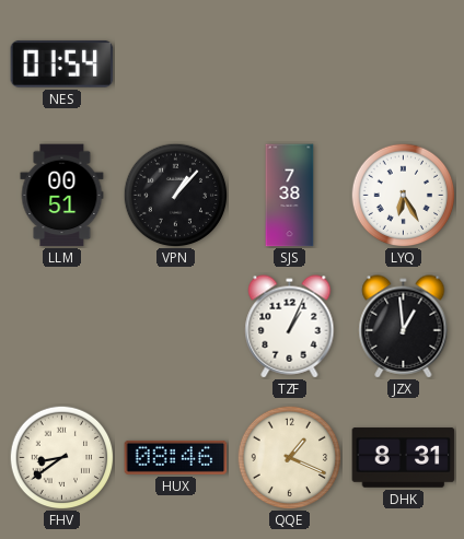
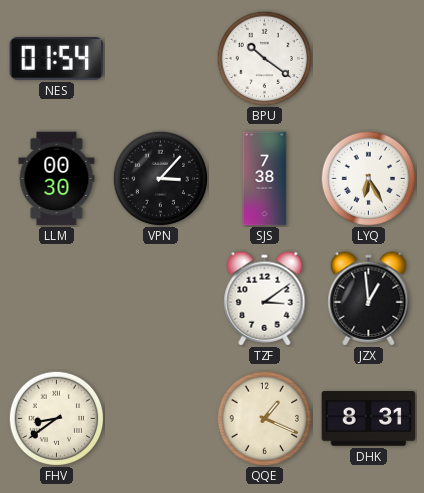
BPU: none -> 10:21
LLM: 00:51 -> 00:30
VPN: 1:07 -> 3:07
TZF: 1:04 -> 3:09
HUX: 08:46 -> none
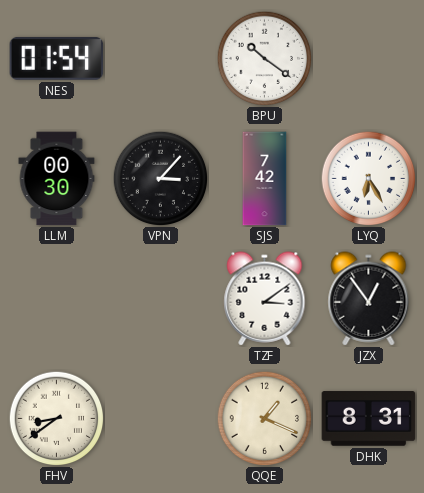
SJS: 7:38 -> 7:42
JZX: 12:59 -> 12:54
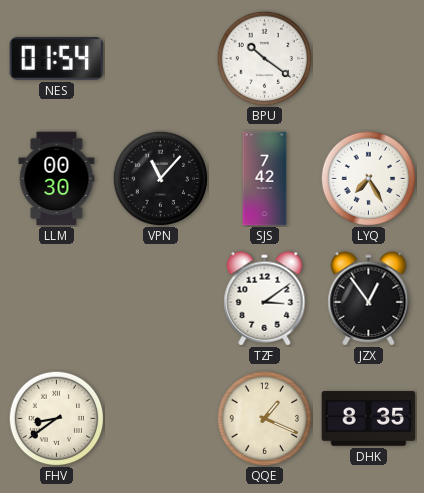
VPN: 3:07 -> 11:07
LYQ: 6:25 -> 7:25
DHK: 8:31 -> 8:35
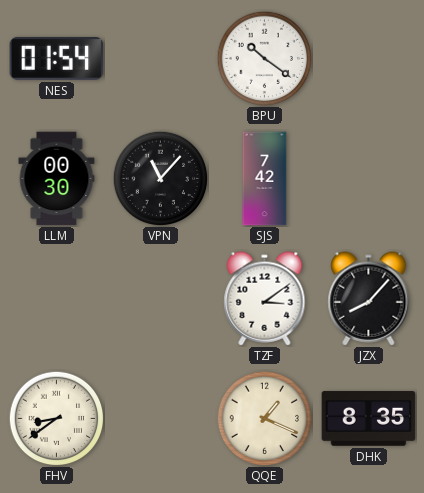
LYQ: 7:25 -> none
JZX: 12:54 -> 8:07
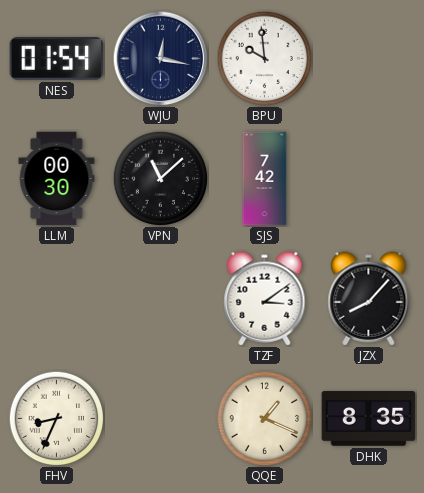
WJU: none -> 12:17
BPU: 10:21 -> 9:59
VPN: 11:07 -> 11:08
FHV: 8:39 -> 8:34
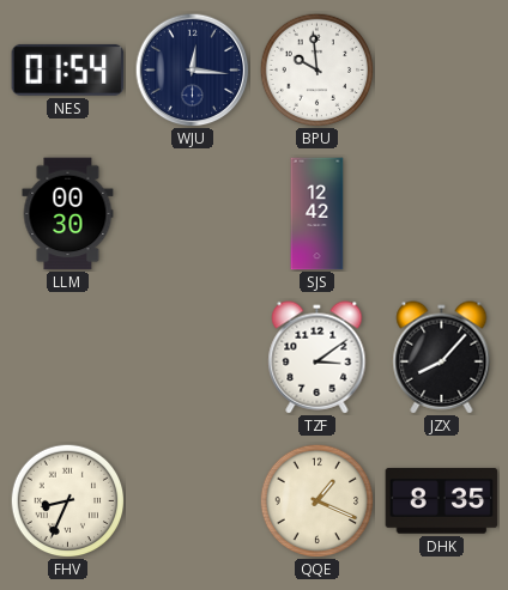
WJU: 12:17 -> 12:16
VPN: 11:08 -> none
SJS: 7:42 -> 12:42
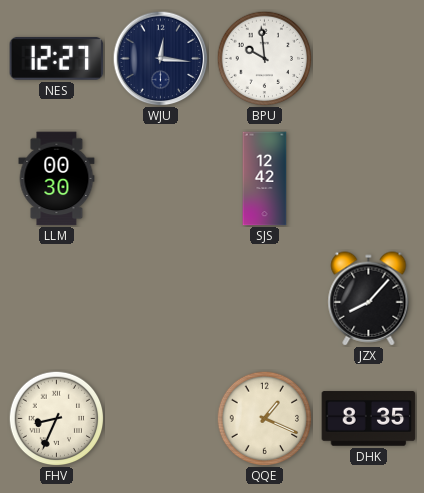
NES: 01:54 -> 12:27
TZF: 3:09 -> none
